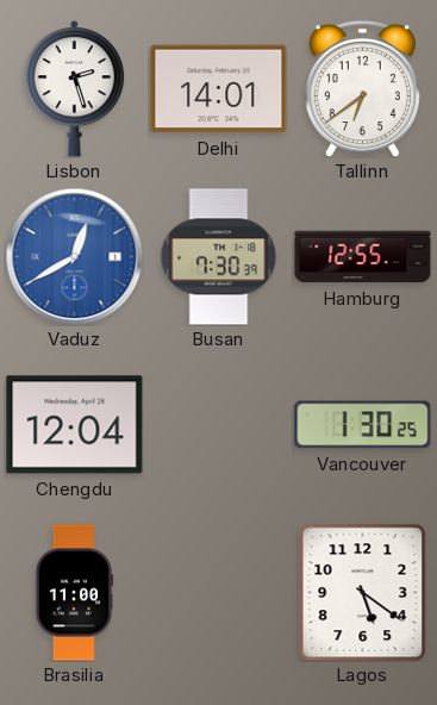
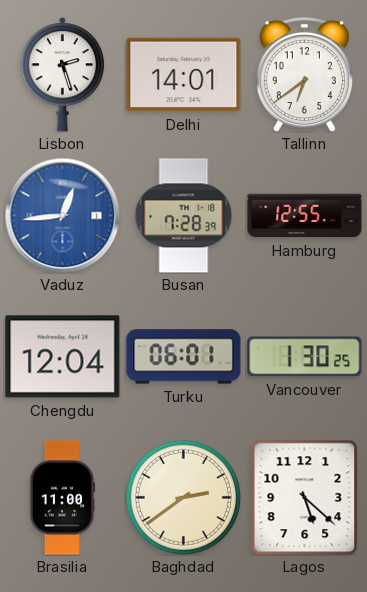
Vaduz: 12:40 -> 12:44
Busan: 7:30 -> 7:28
Turku: none -> 06:01
Baghdad: none -> 2:39
Lagos: 5:21 -> 5:22
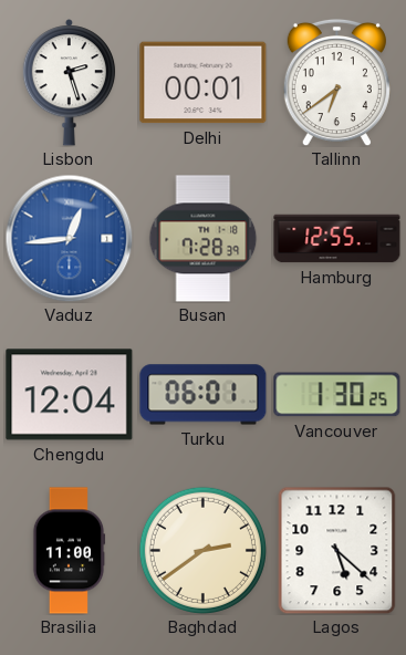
Delhi: 14:01 -> 00:01
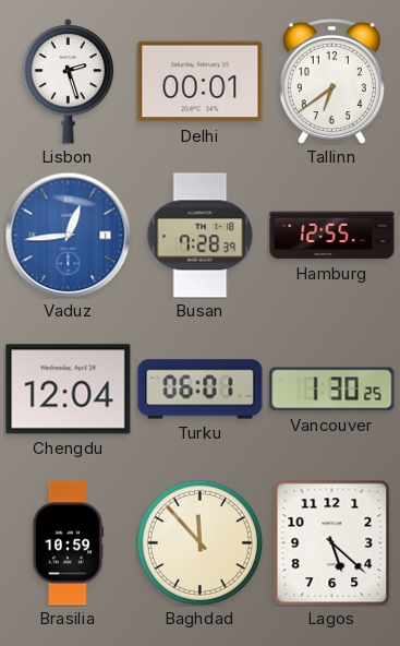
Brasilia: 11:00 -> 10:59
Baghdad: 2:39 -> 11:53
